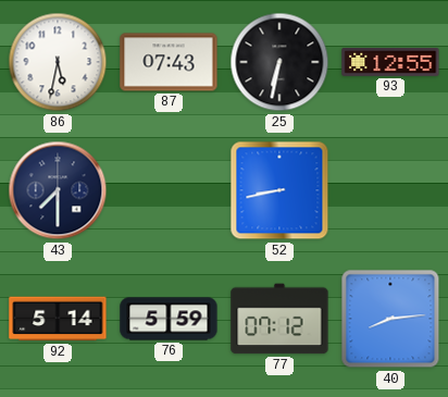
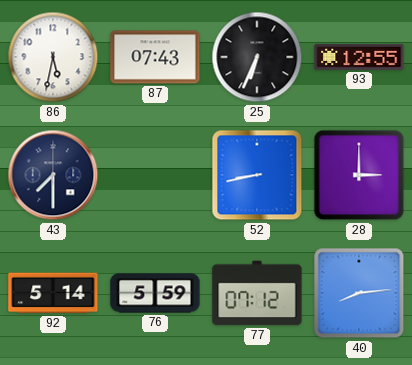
25: 6:32 -> 6:34
28: none -> 3:00
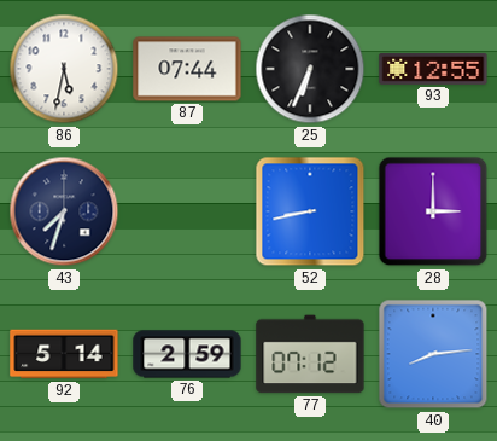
87: 07:43 -> 07:44
43: 7:30 -> 7:33
76: 5:59 -> 2:59
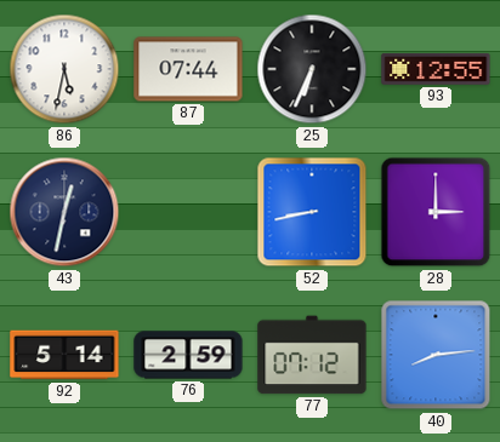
43: 7:33 -> 12:32
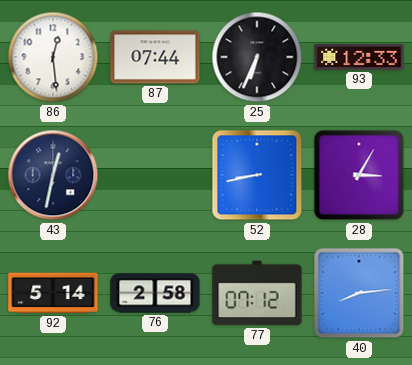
86: 5:32 -> 12:29
93: 12:55 -> 12:33
28: 3:00 -> 3:05
76: 2:59 -> 2:58
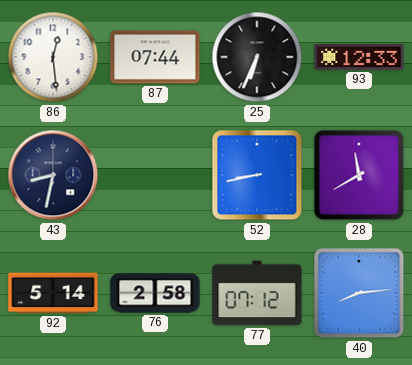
43: 12:32 -> 8:32
28: 3:05 -> 11:40
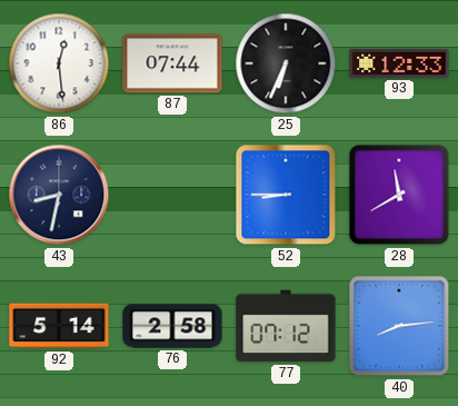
52: 8:43 -> 8:45
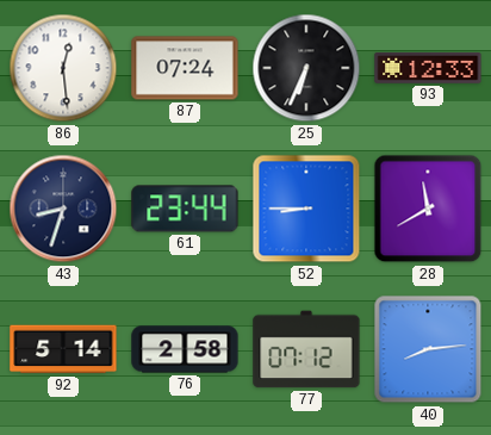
87: 07:44 -> 07:24
43: 8:32 -> 8:33
61: none -> 23:44
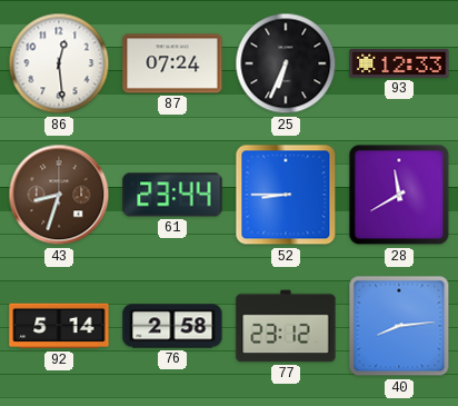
43 dial: navy -> brown
77: 07:12 -> 23:12
